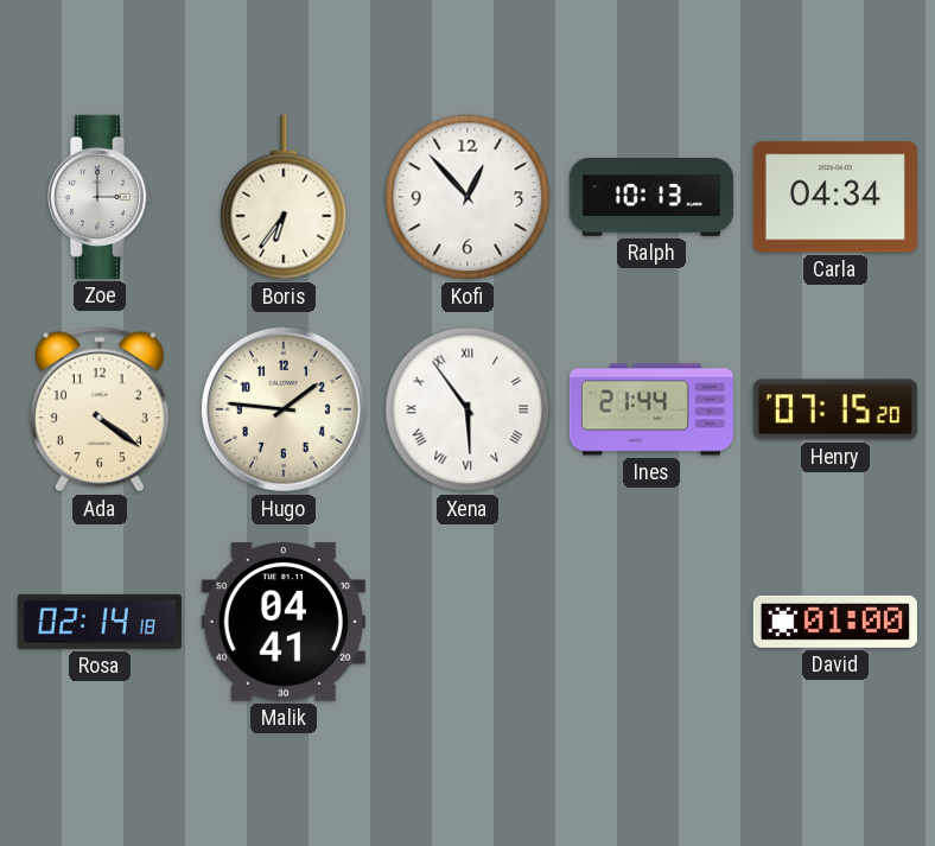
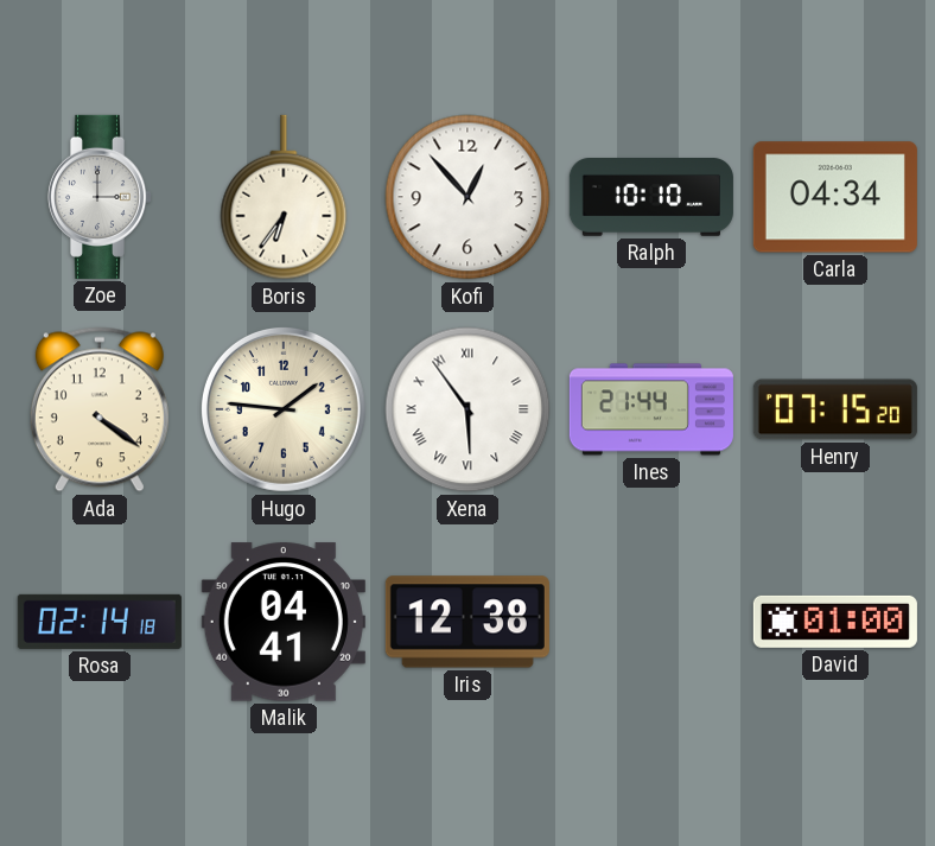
Ralph: 10:13 -> 10:10
Iris: none -> 12:38
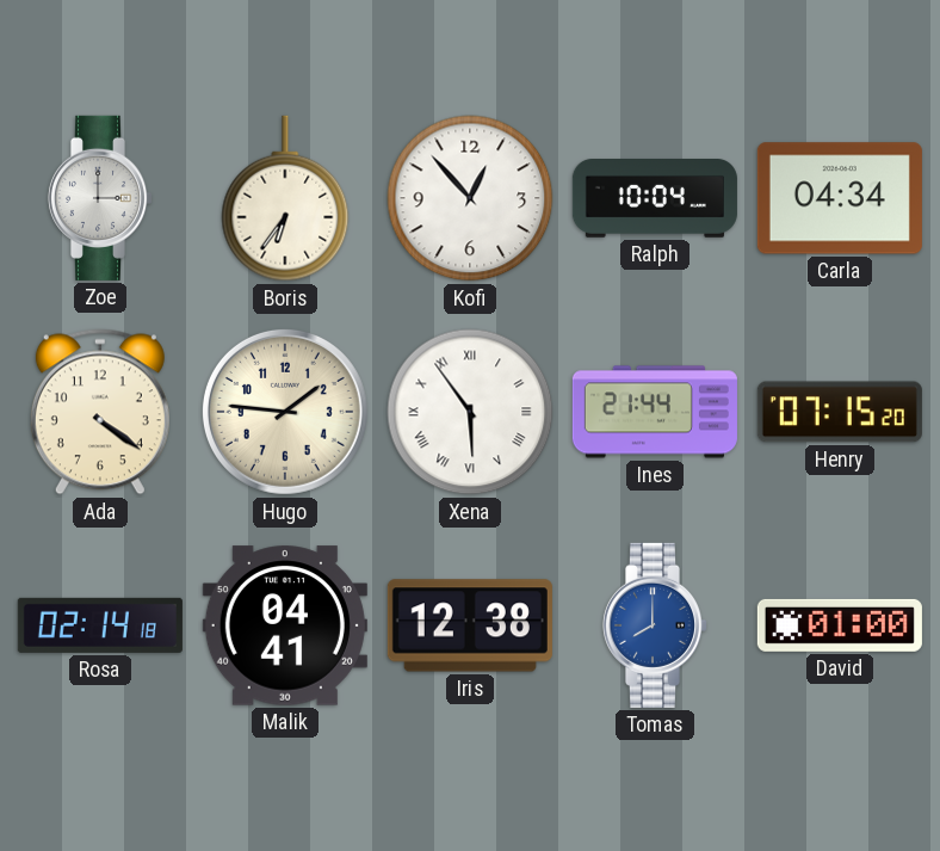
Ralph: 10:10 -> 10:04
Tomas: none -> 8:00
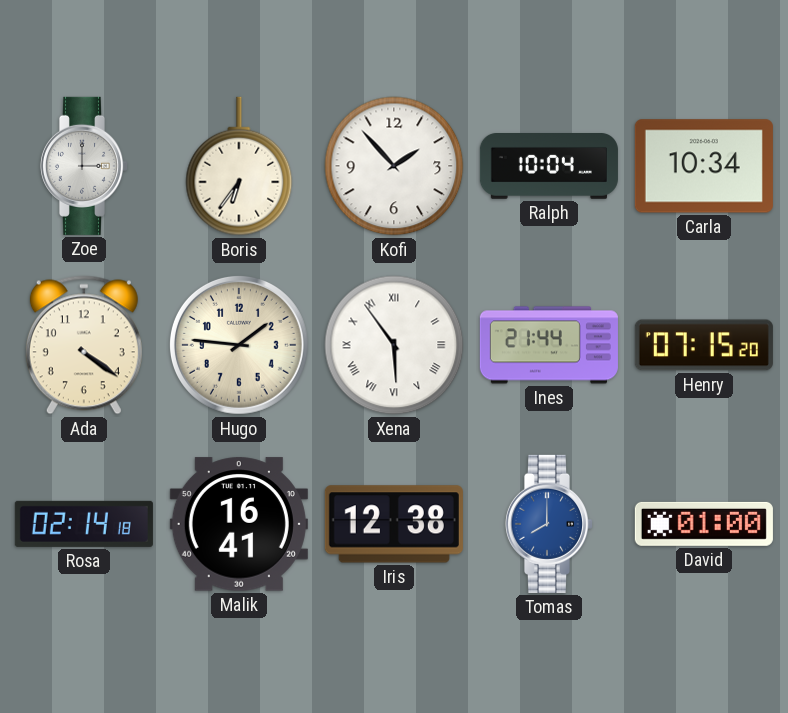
Kofi: 12:53 -> 1:53
Carla: 04:34 -> 10:34
Malik: 04:41 -> 16:41
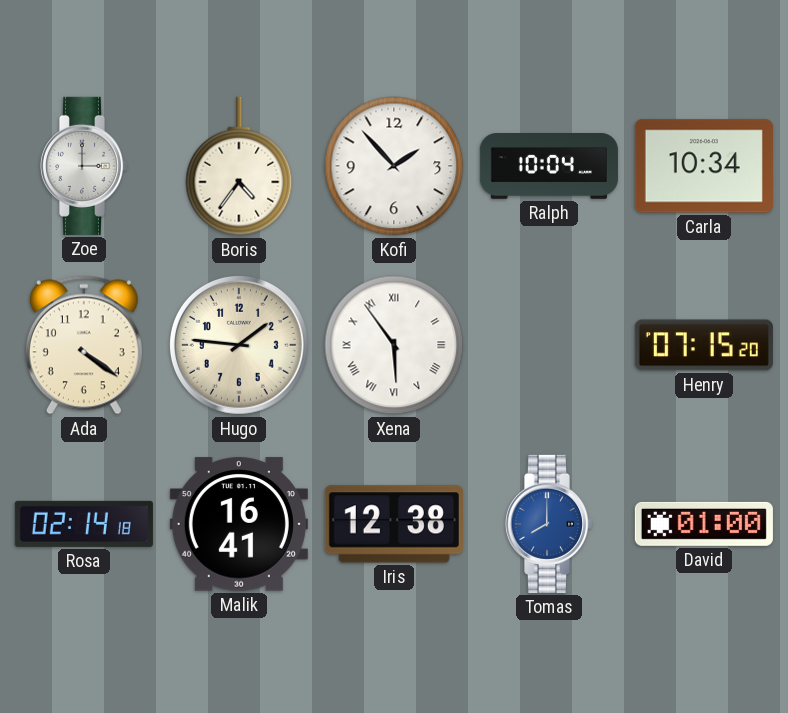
Boris: 6:36 -> 4:36
Ines: 21:44 -> none
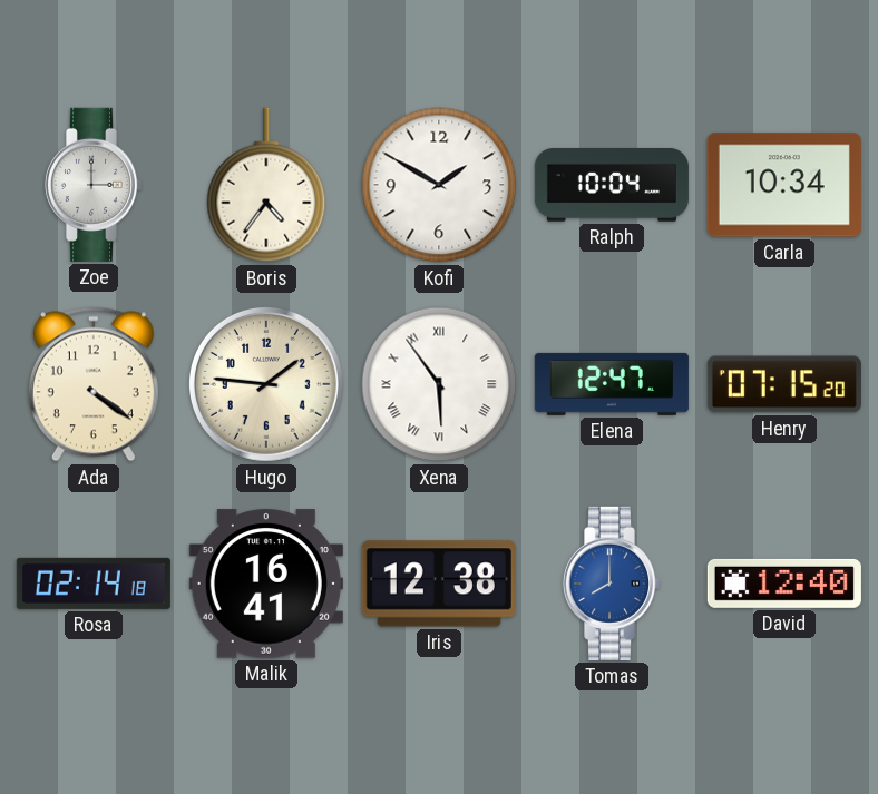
Kofi: 1:53 -> 1:50
Elena: none -> 12:47
David: 01:00 -> 12:40
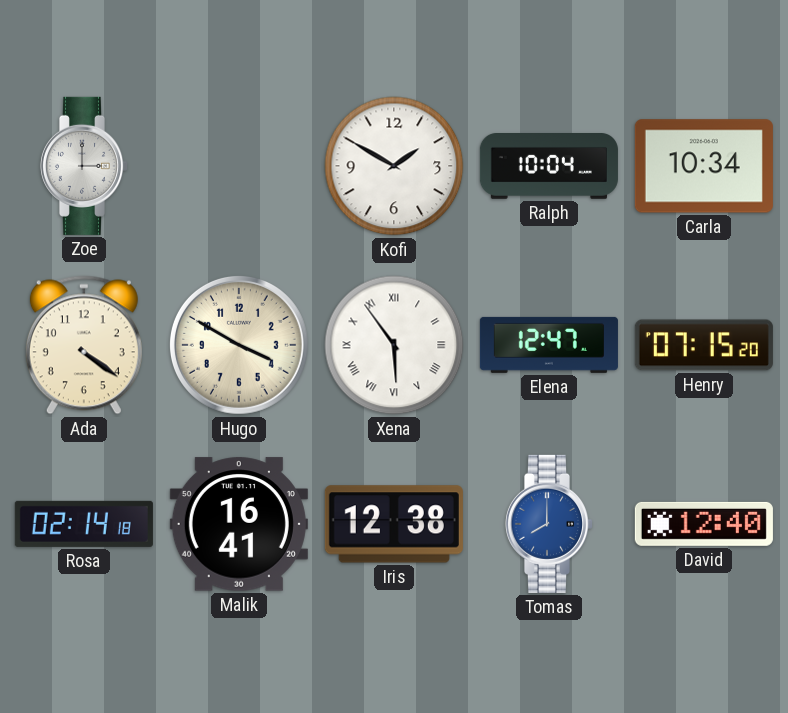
Boris: 4:36 -> none
Hugo: 1:46 -> 3:50
